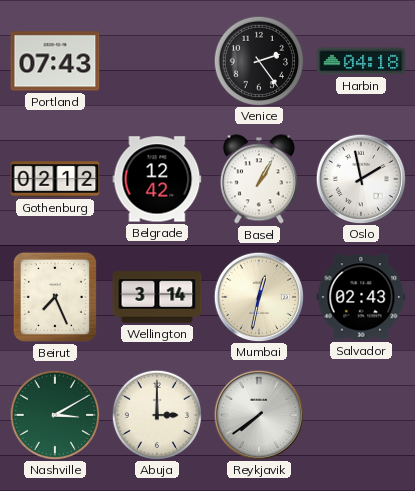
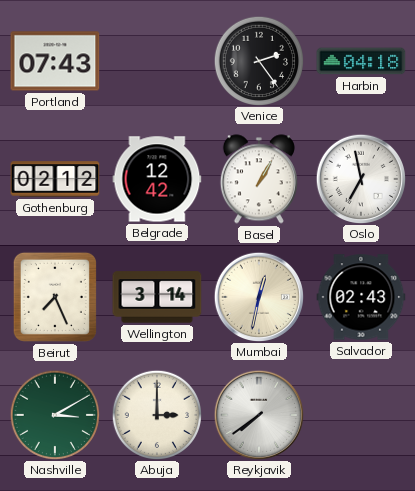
Oslo: 1:58 -> 6:58
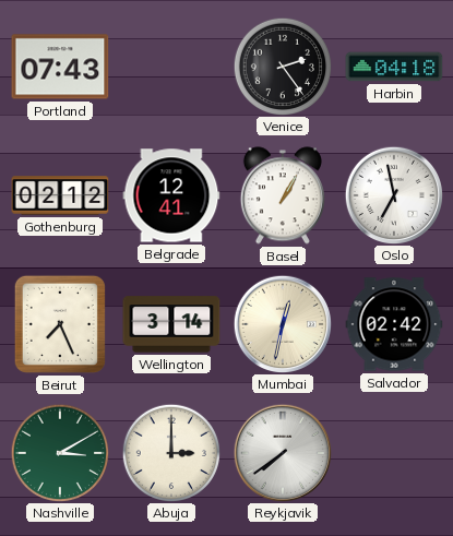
Belgrade: 12:42 -> 12:41
Salvador: 02:43 -> 02:42
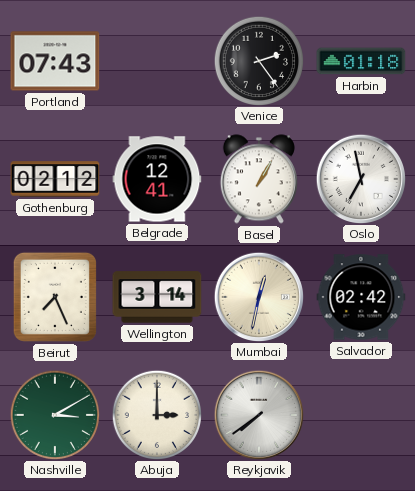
Harbin: 04:18 -> 01:18
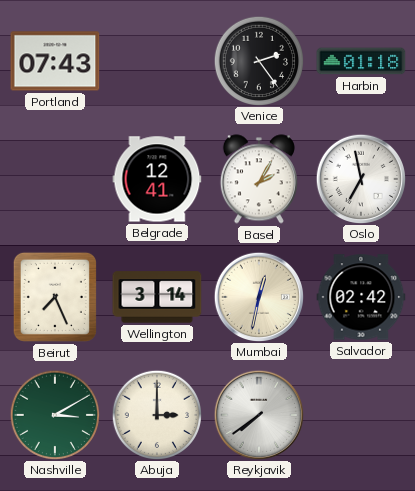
Gothenburg: 02:12 -> none
Basel: 1:05 -> 2:05
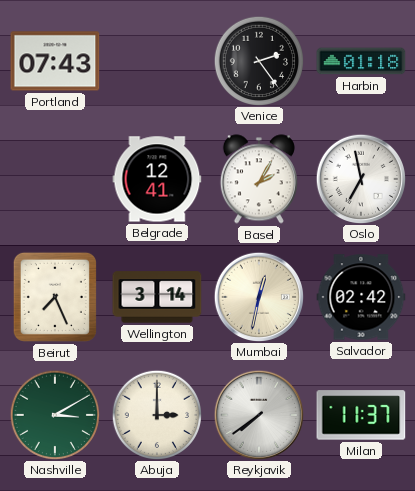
Milan: none -> 11:37
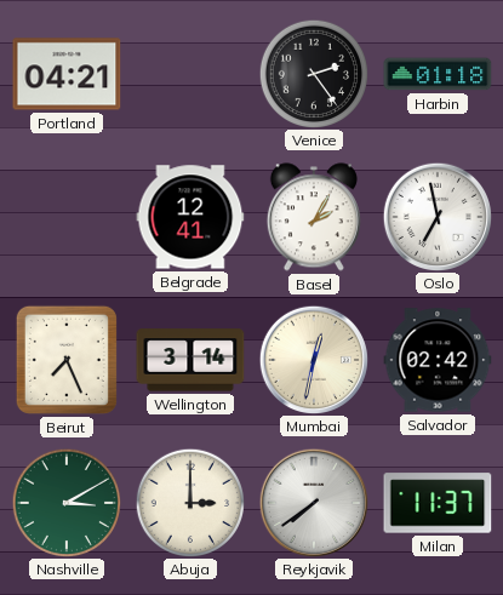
Portland: 07:43 -> 04:21
